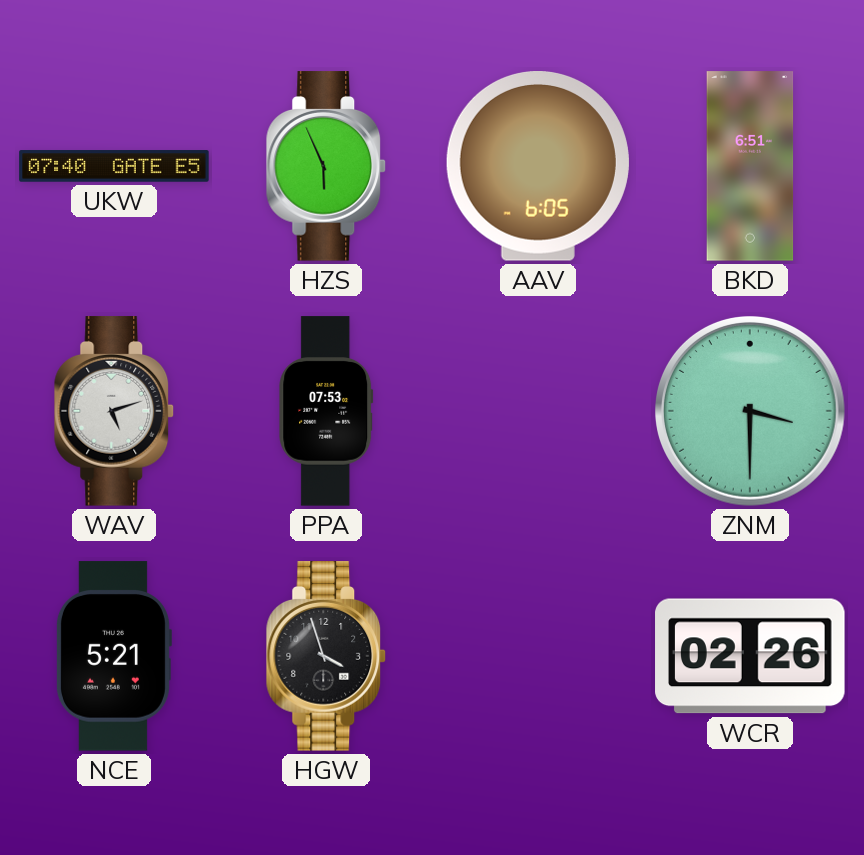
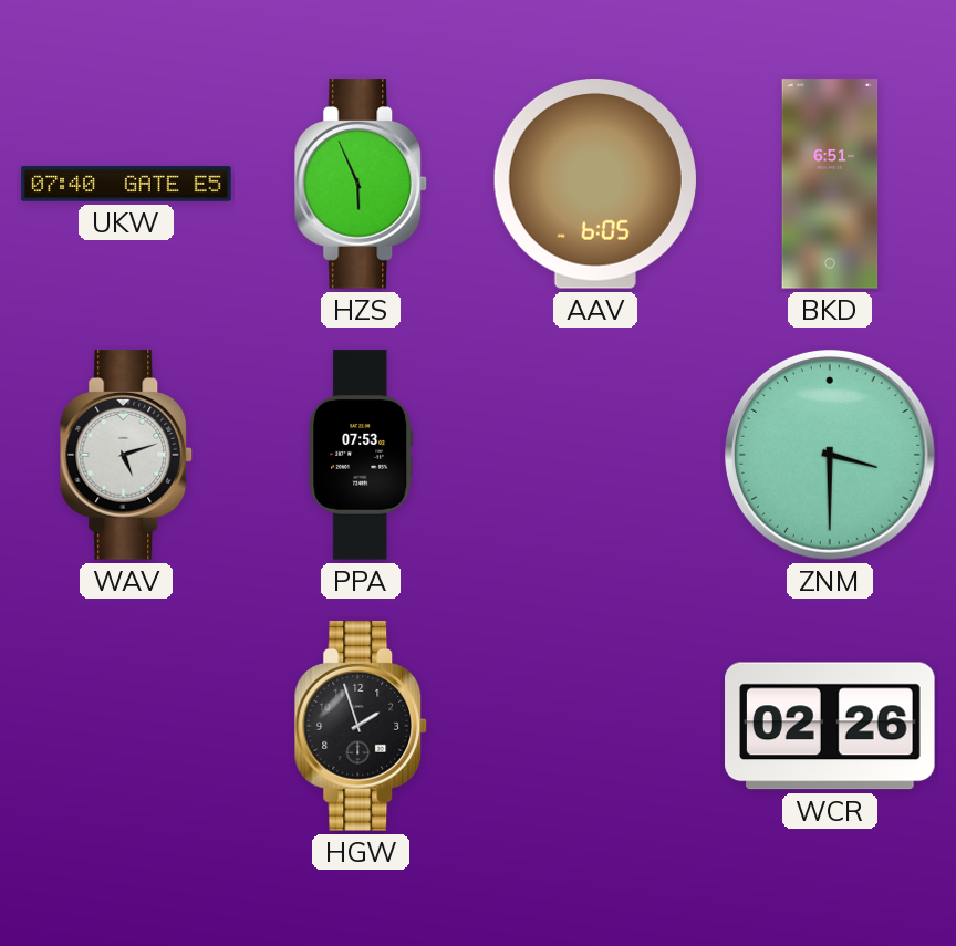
NCE: 5:21 -> none
HGW: 3:57 -> 1:57
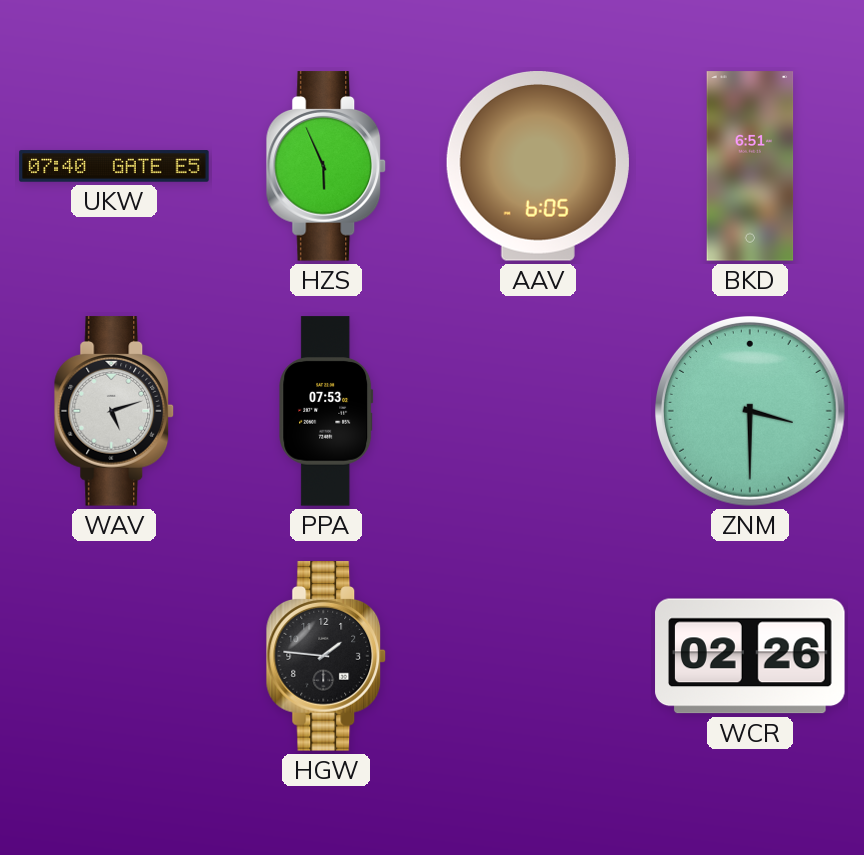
HGW: 1:57 -> 1:46
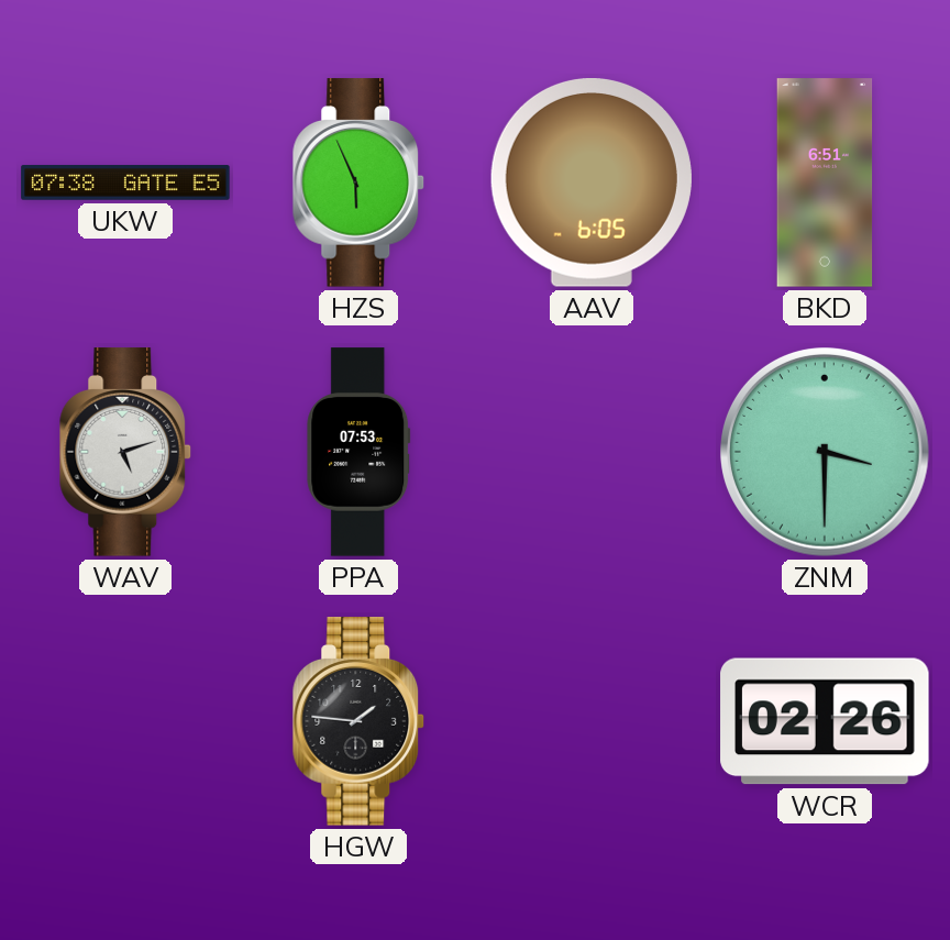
UKW: 07:40 -> 07:38
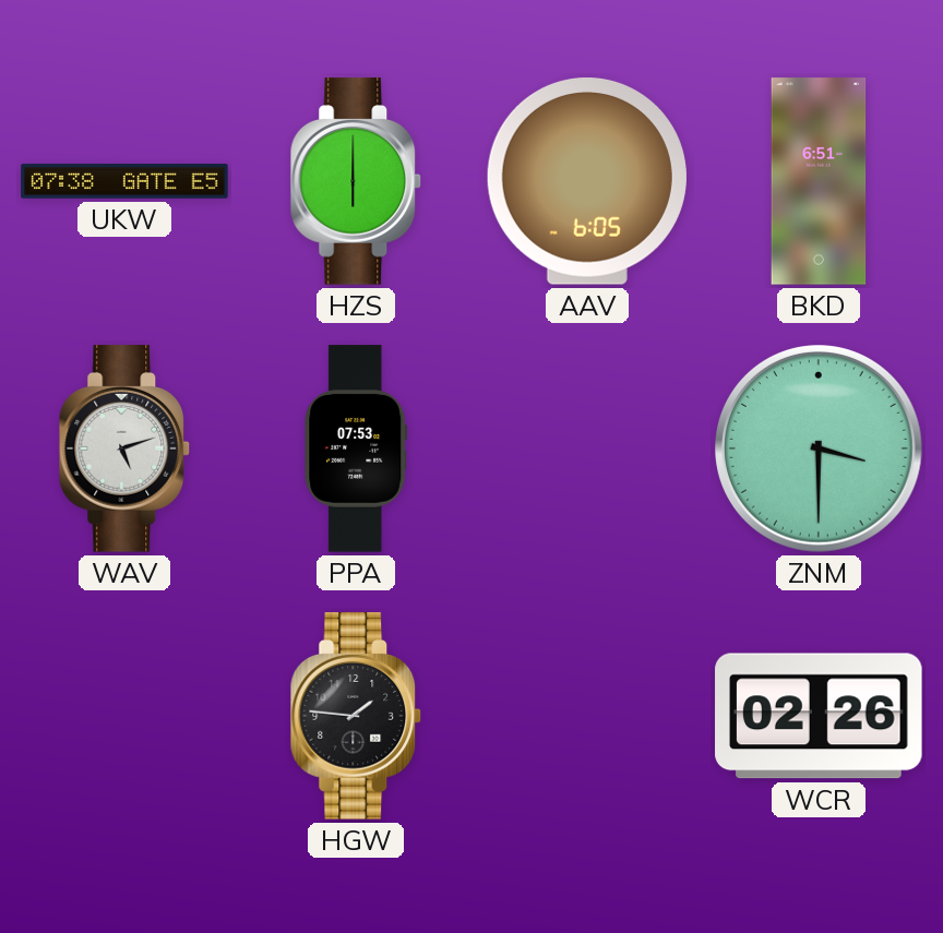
HZS: 5:56 -> 6:00
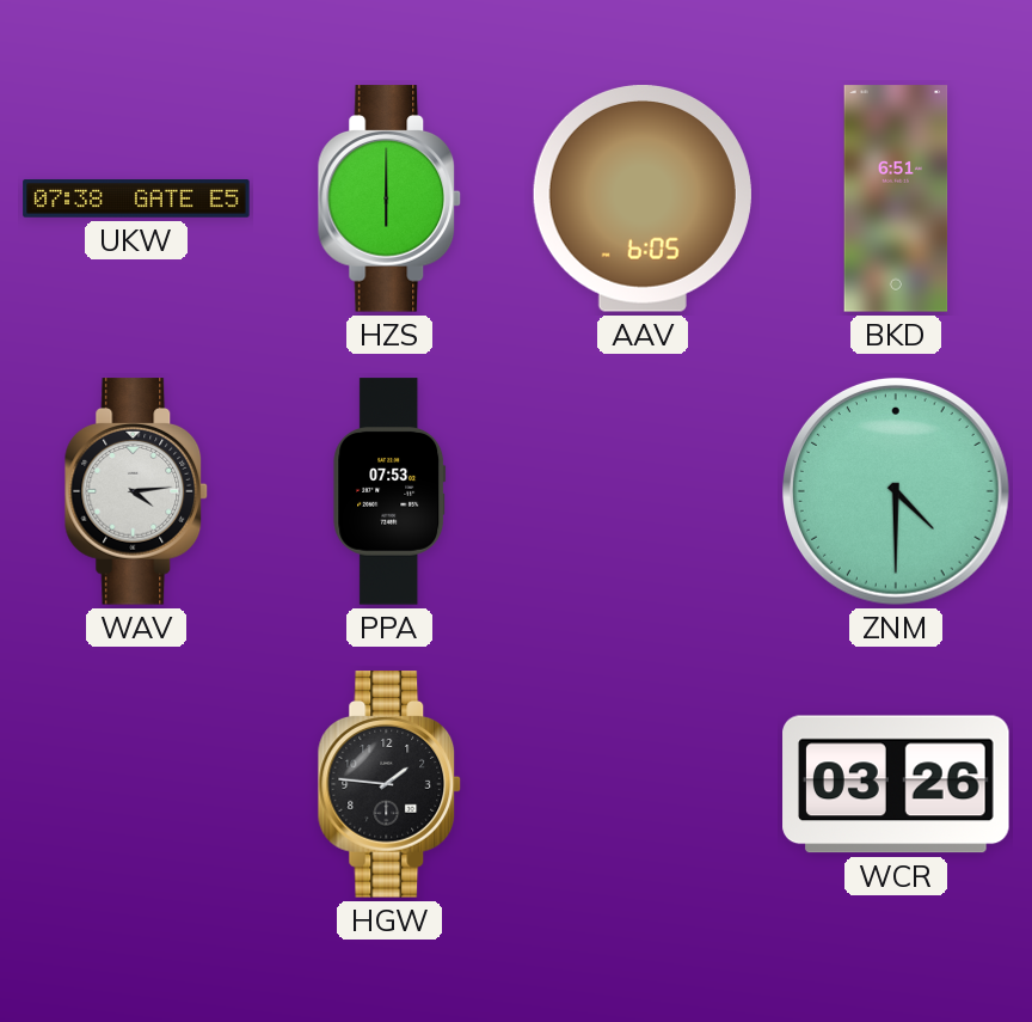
WAV: 5:12 -> 4:14
ZNM: 3:30 -> 4:30
WCR: 02:26 -> 03:26
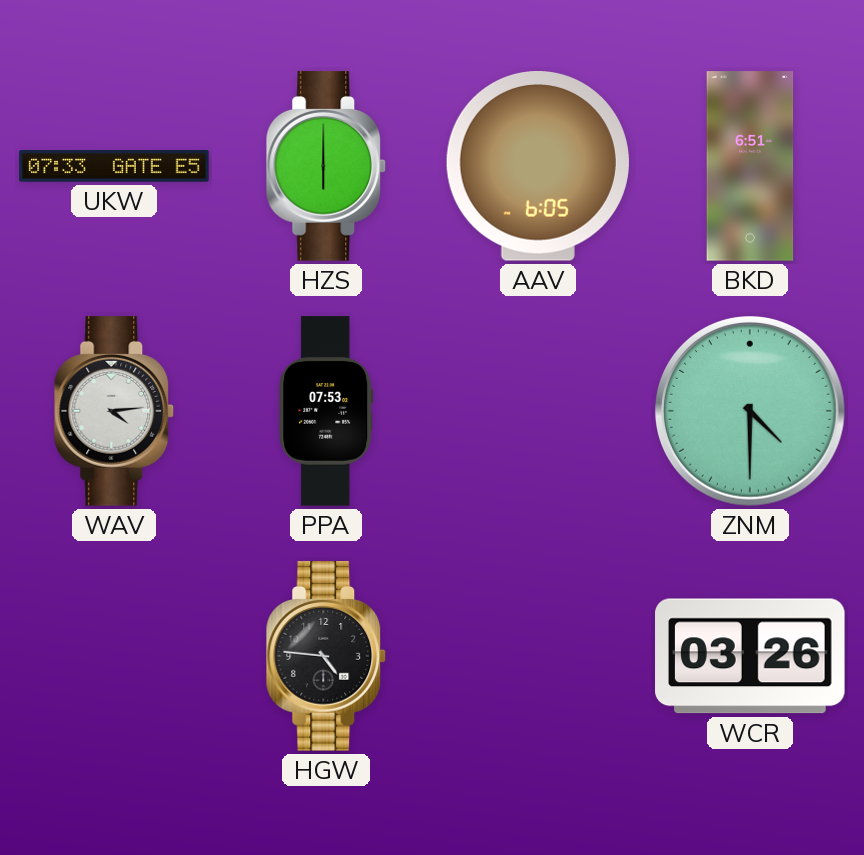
UKW: 07:38 -> 07:33
HGW: 1:46 -> 4:46
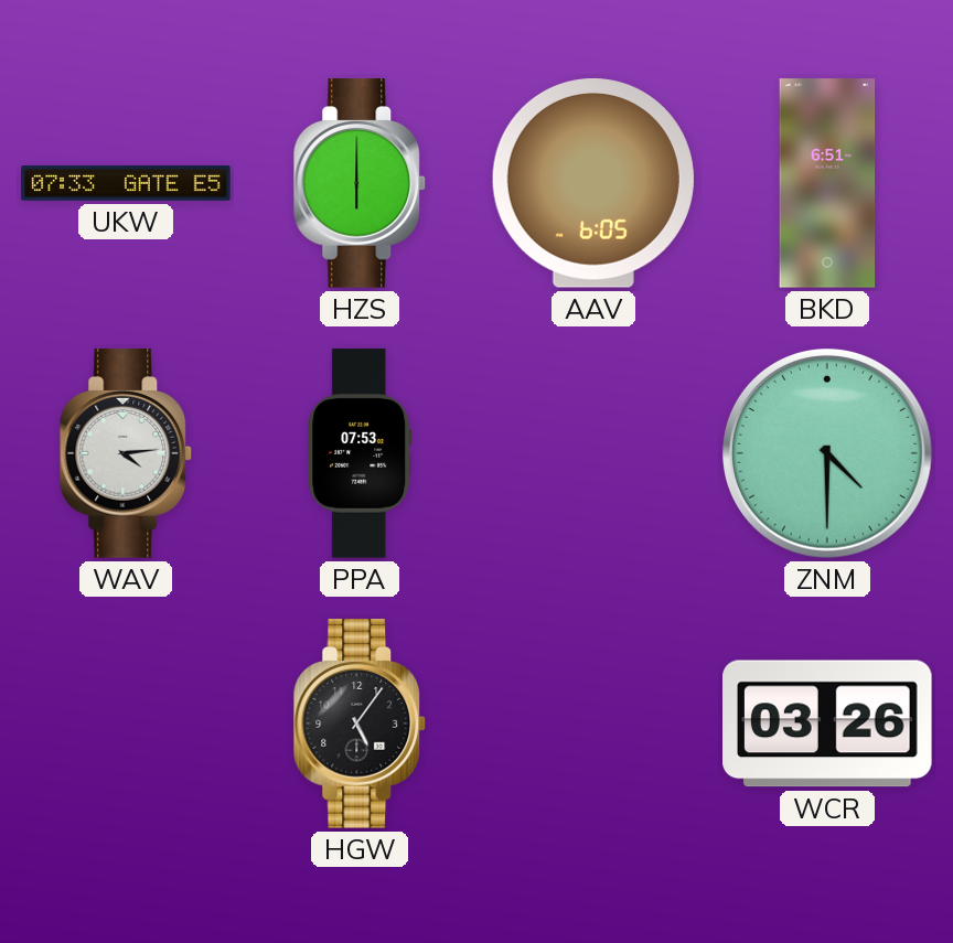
HGW: 4:46 -> 5:06
